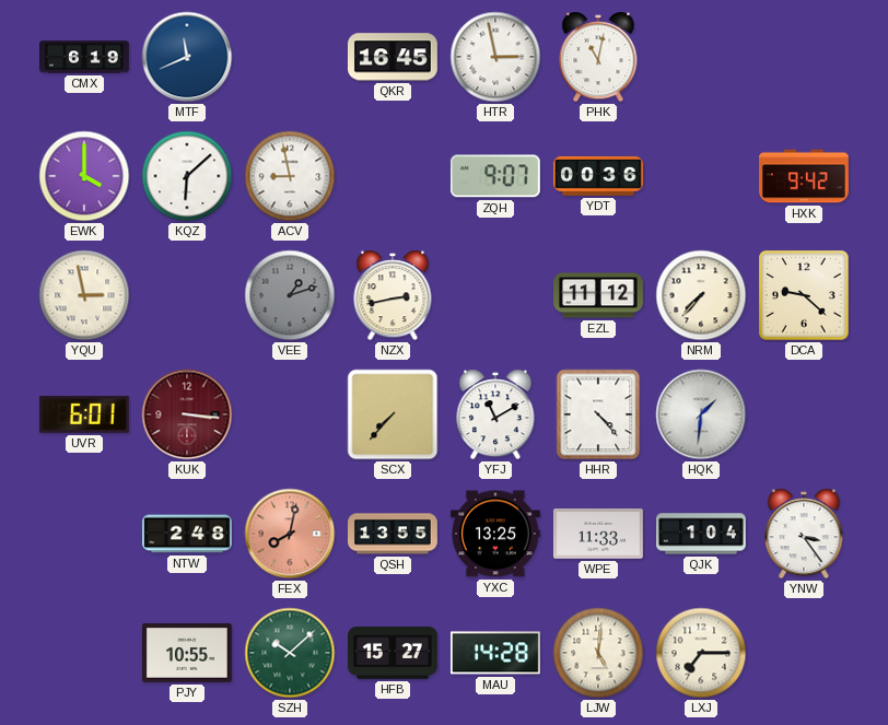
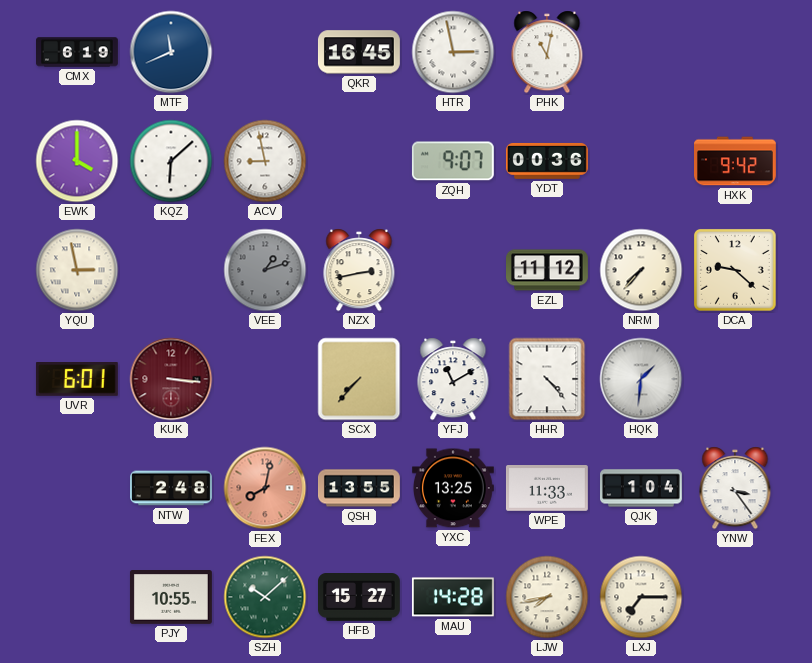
LJW: 5:01 -> 7:43
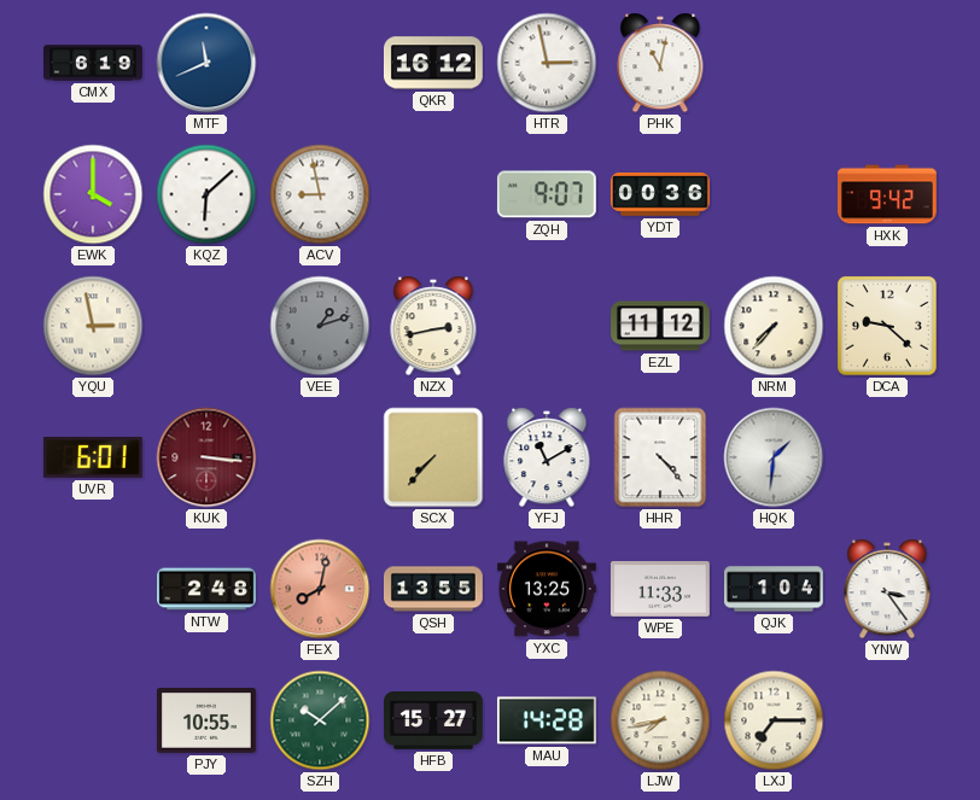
QKR: 16:45 -> 16:12
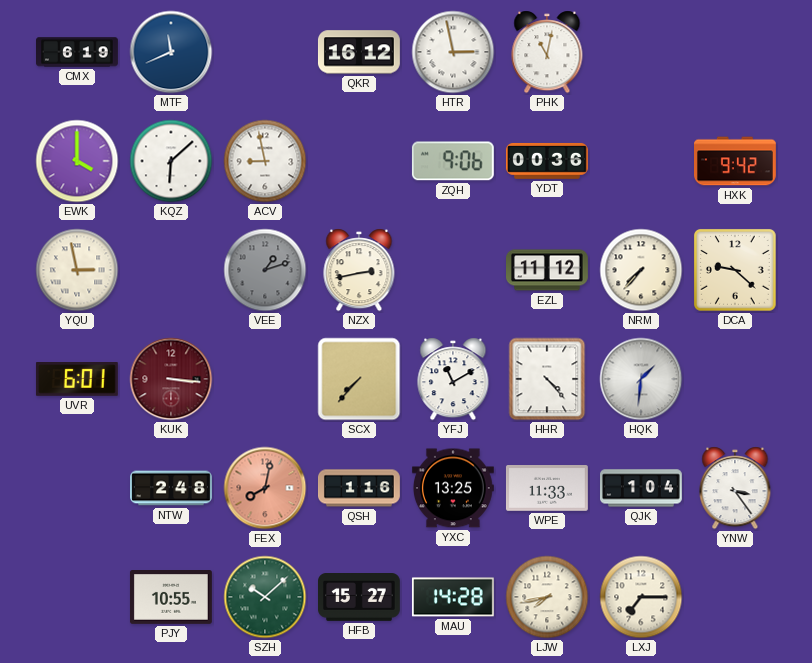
ZQH: 9:07 -> 9:06
QSH: 13:55 -> 1:16
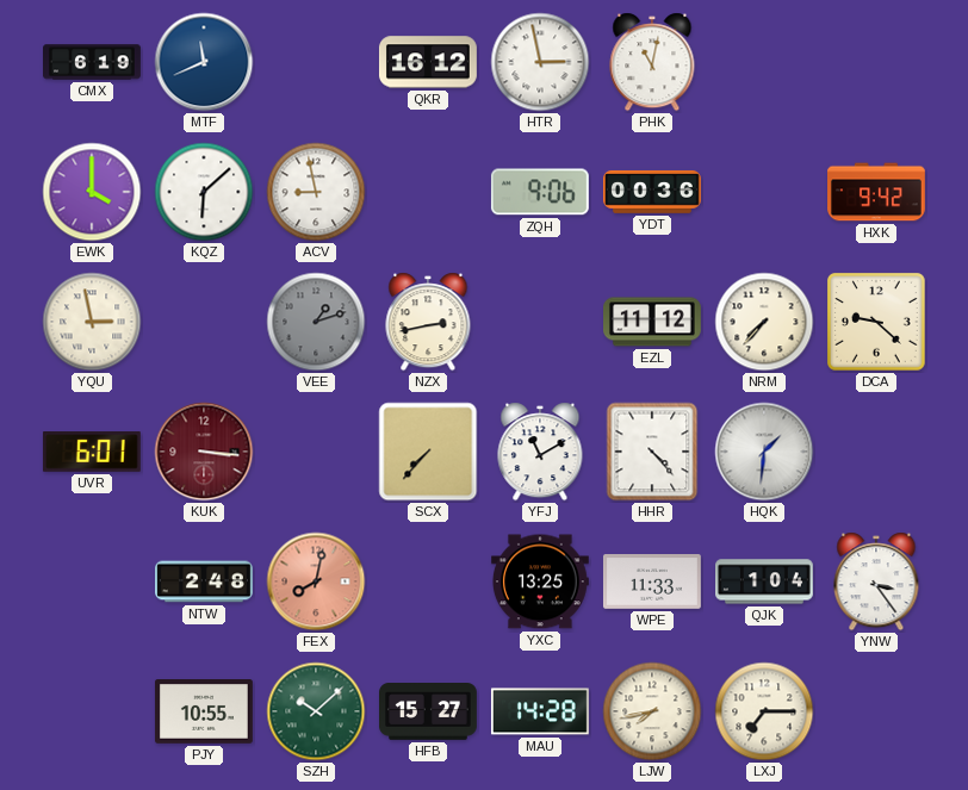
QSH: 1:16 -> none
